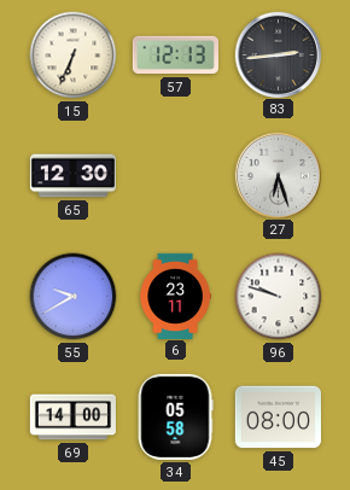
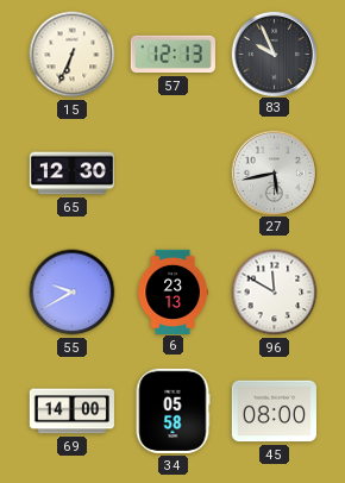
83: 2:44 -> 9:56
27: 6:27 -> 5:43
6: 23:11 -> 23:13
96: 9:48 -> 11:50
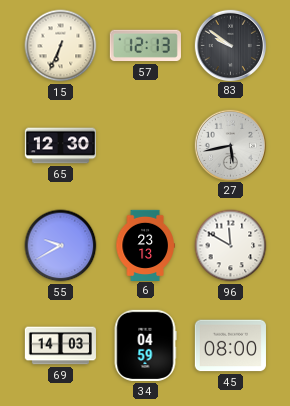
83: 9:56 -> 9:51
69: 14:00 -> 14:03
34: 05:58 -> 04:59
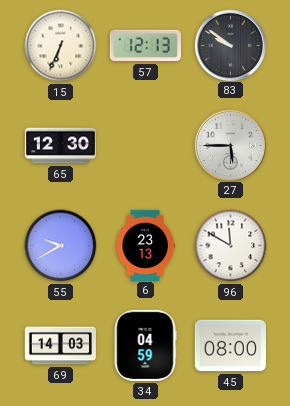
27: 5:43 -> 5:45
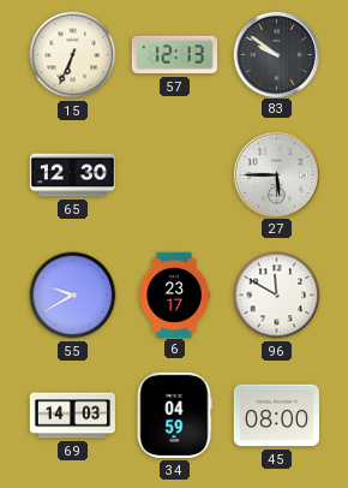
6: 23:13 -> 23:17
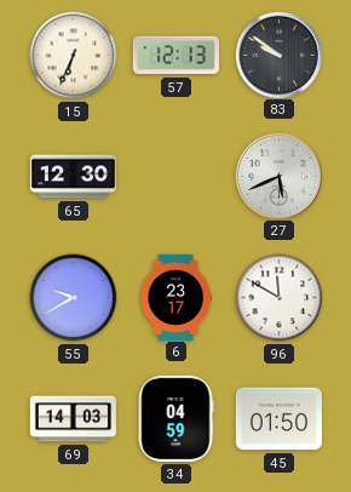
27: 5:45 -> 5:41
45: 08:00 -> 01:50
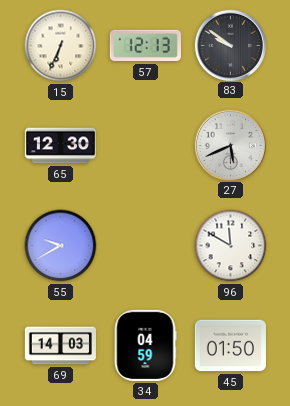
6: 23:17 -> none
